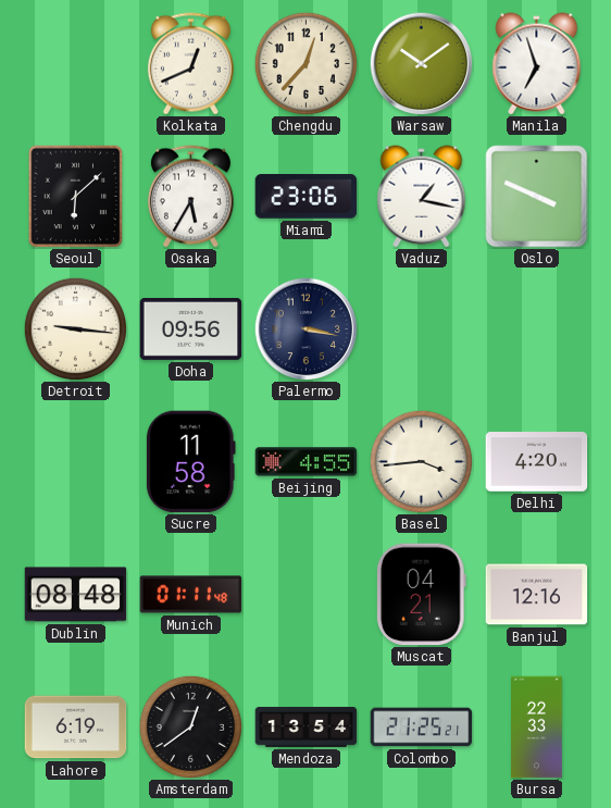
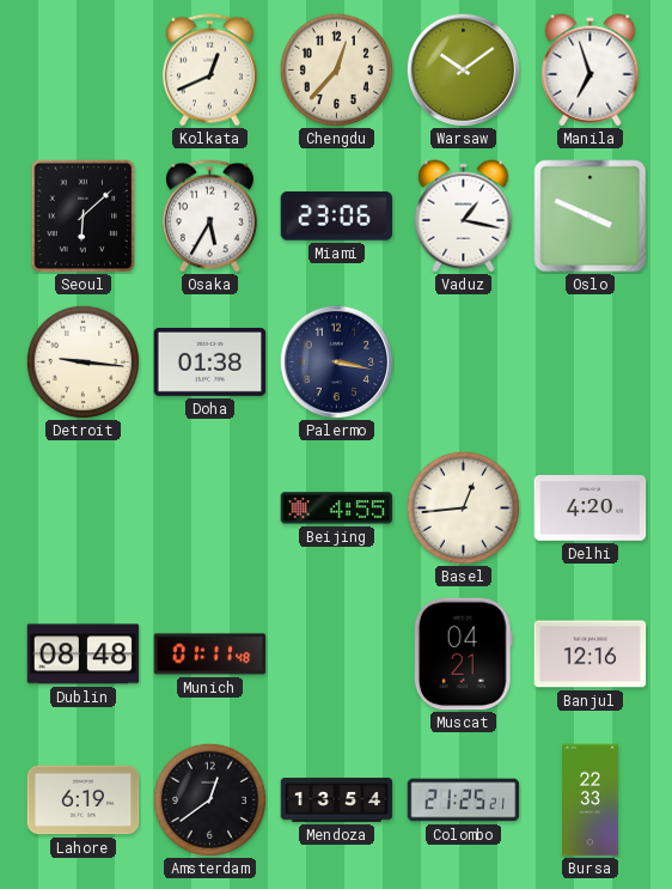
Doha: 09:56 -> 01:38
Sucre: 11:58 -> none
Basel: 3:44 -> 12:44
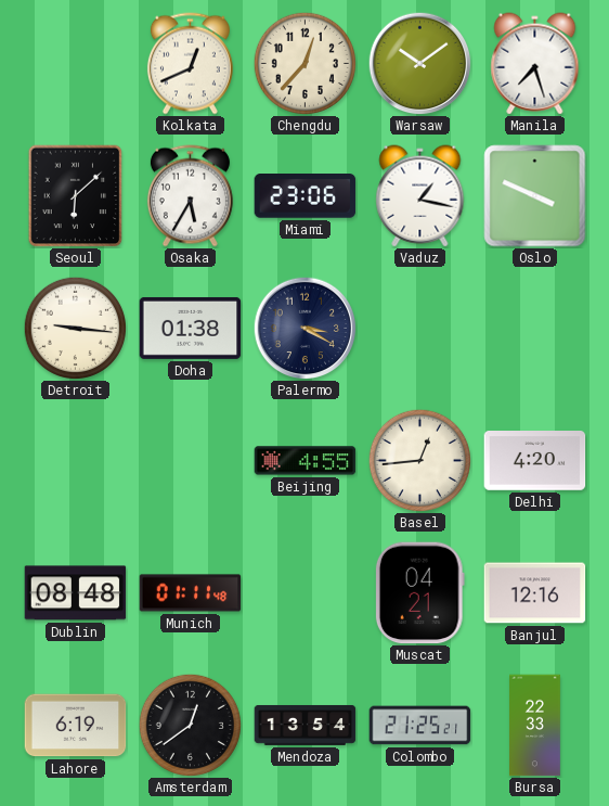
Manila: 6:57 -> 7:27
Palermo: 3:17 -> 3:20
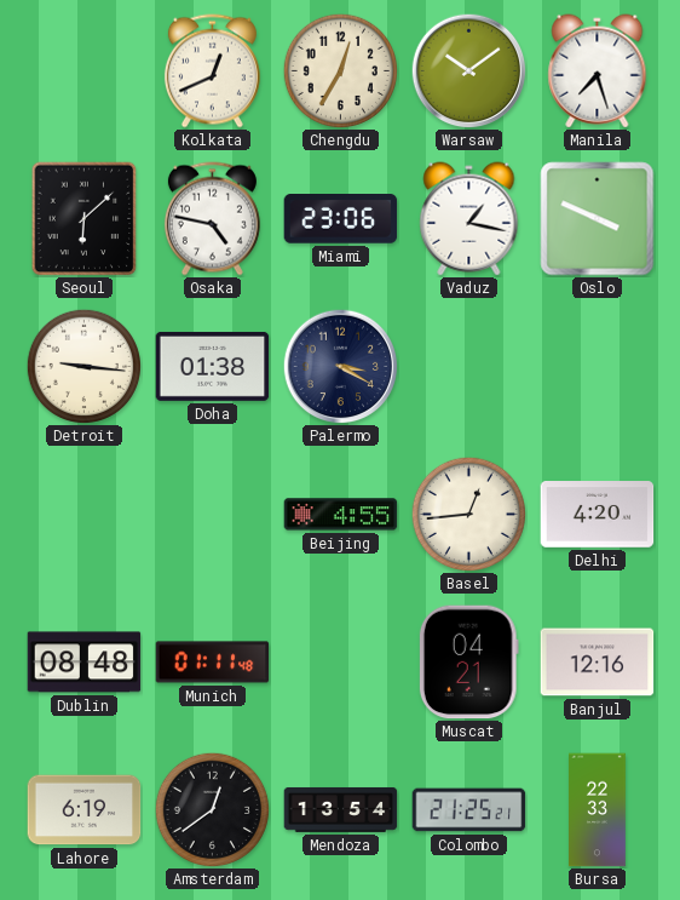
Chengdu: 12:37 -> 12:35
Osaka: 5:35 -> 4:47
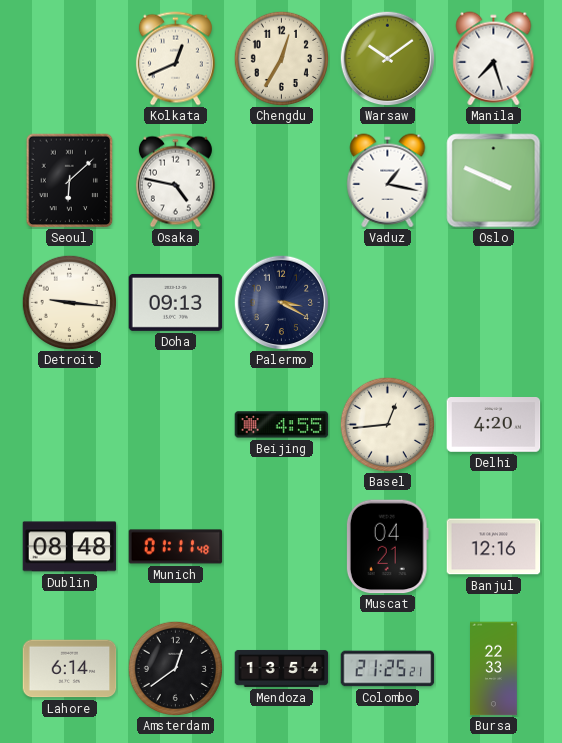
Miami: 23:06 -> none
Doha: 01:38 -> 09:13
Lahore: 6:19 -> 6:14
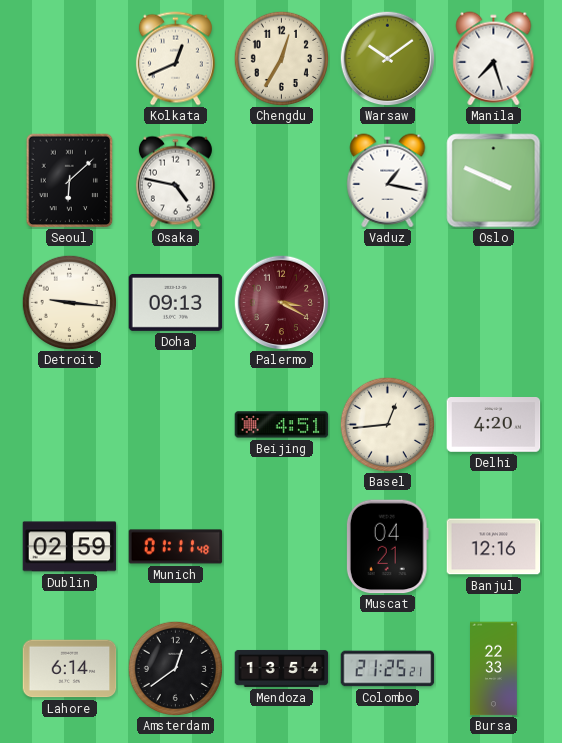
Palermo dial: navy -> burgundy
Beijing: 4:55 -> 4:51
Dublin: 08:48 -> 02:59
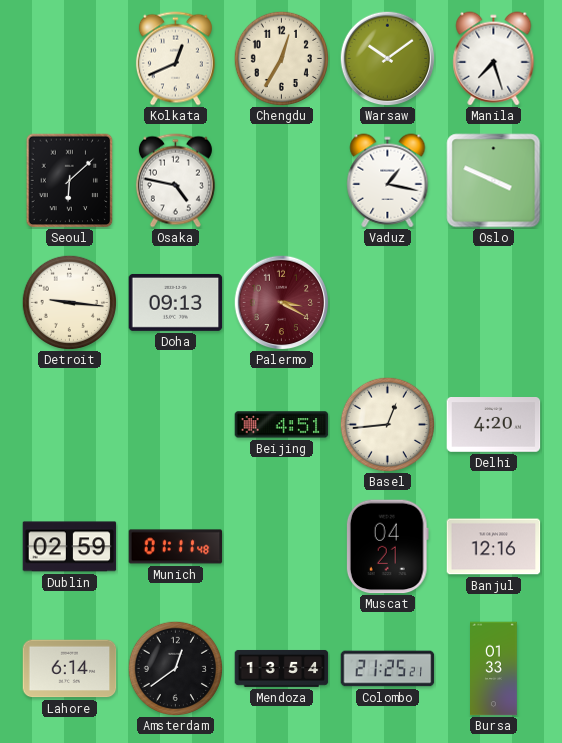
Bursa: 22:33 -> 01:33
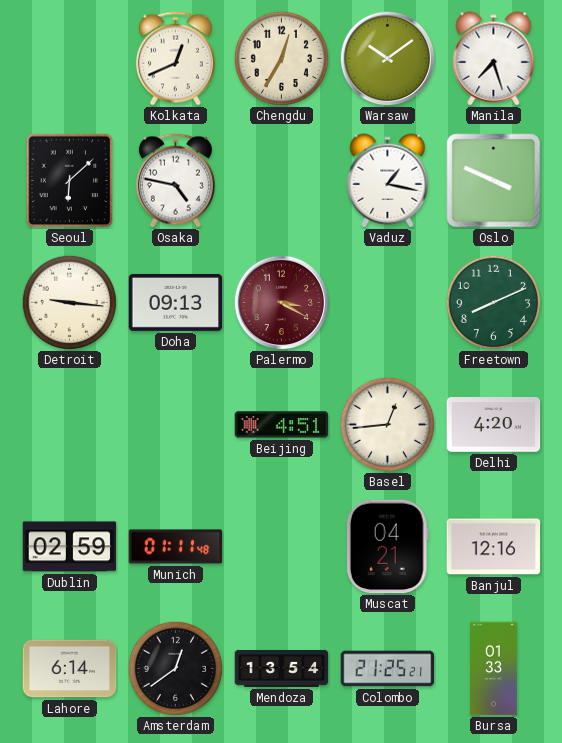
Freetown: none -> 8:11
